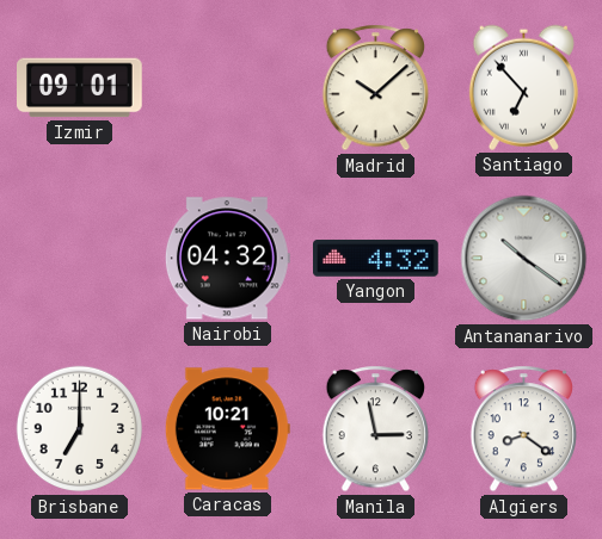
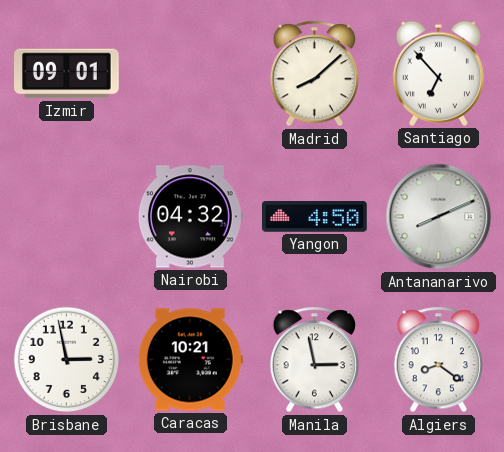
Madrid: 10:08 -> 8:08
Yangon: 4:32 -> 4:50
Antananarivo: 10:21 -> 8:11
Brisbane: 7:00 -> 2:58
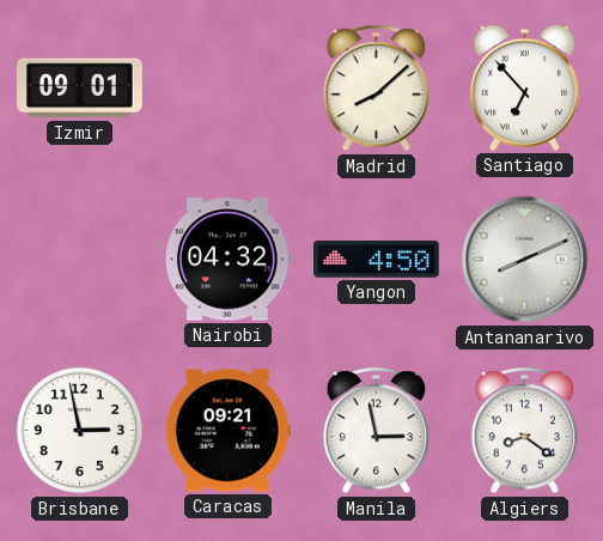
Caracas: 10:21 -> 09:21
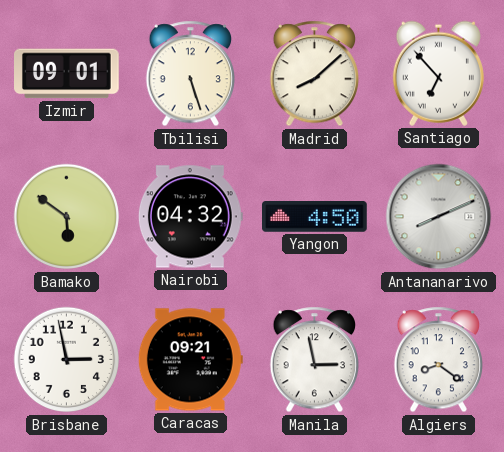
Tbilisi: none -> 5:27
Bamako: none -> 5:51
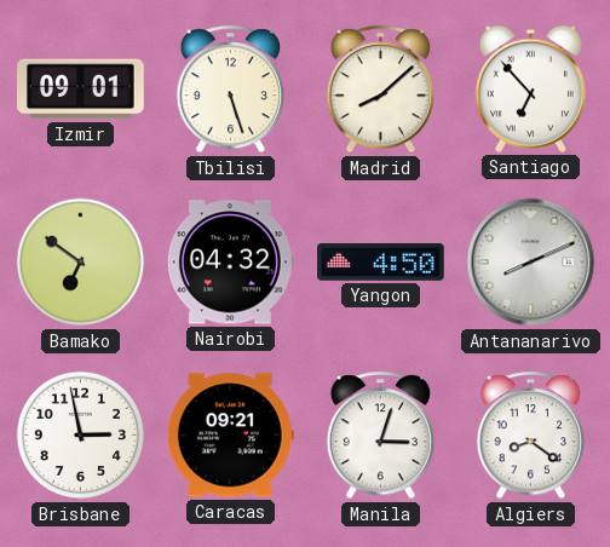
Bamako: 5:51 -> 6:51
Manila: 2:58 -> 3:03
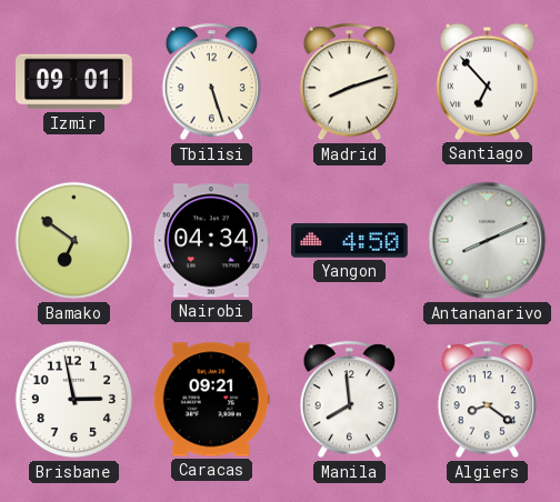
Madrid: 8:08 -> 8:12
Nairobi: 04:32 -> 04:34
Manila: 3:03 -> 7:59
